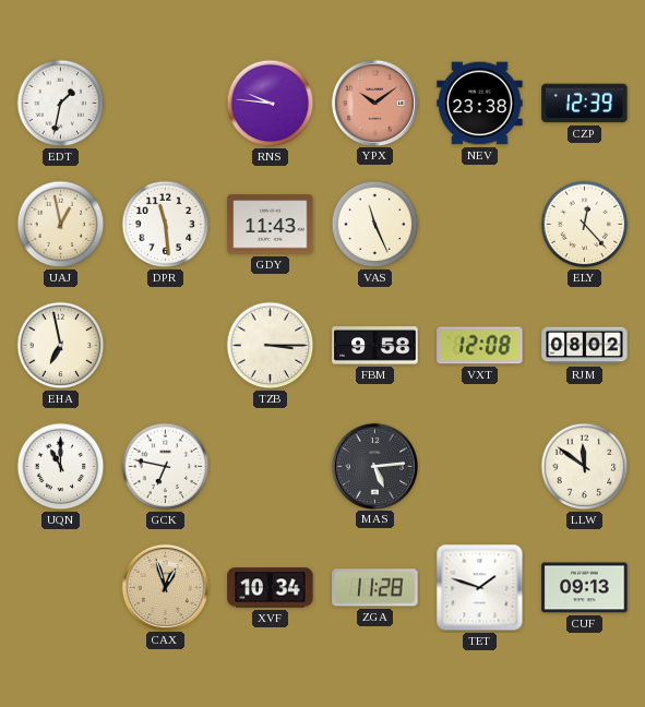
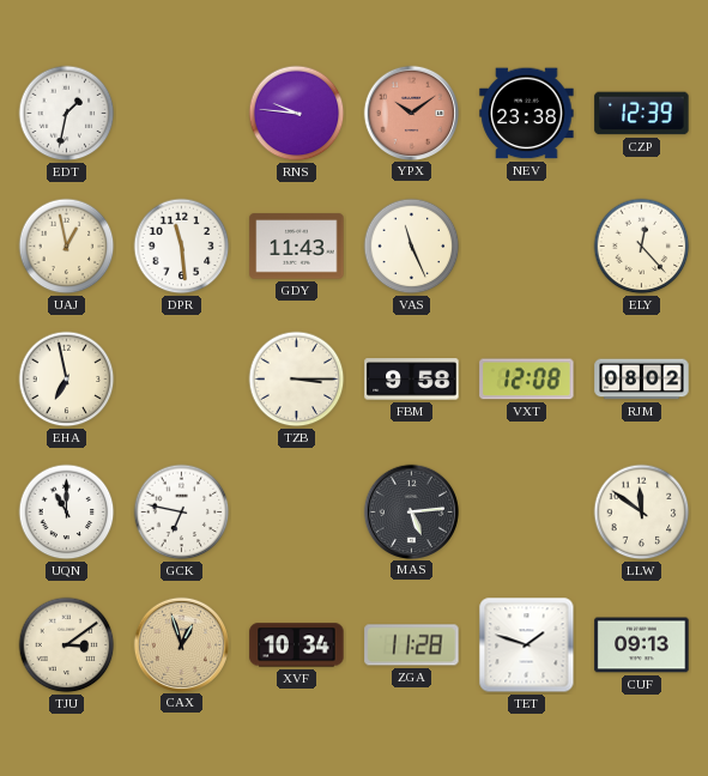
TJU: none -> 3:09
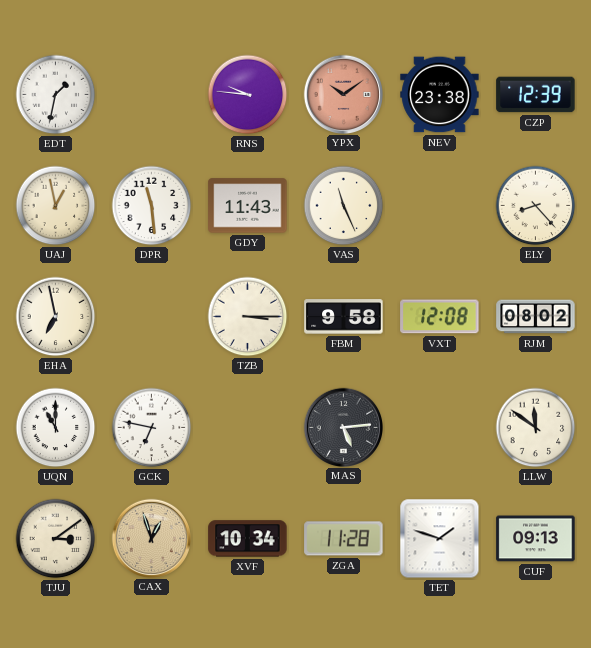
ELY: 12:23 -> 8:23
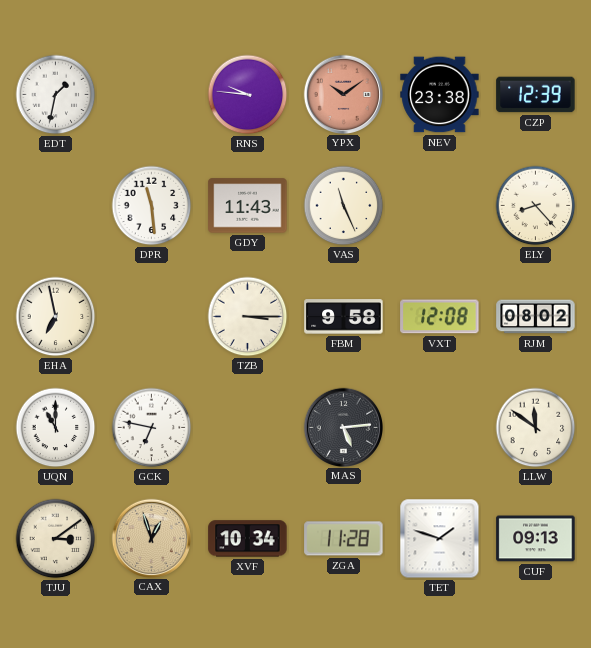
UAJ: 12:58 -> none
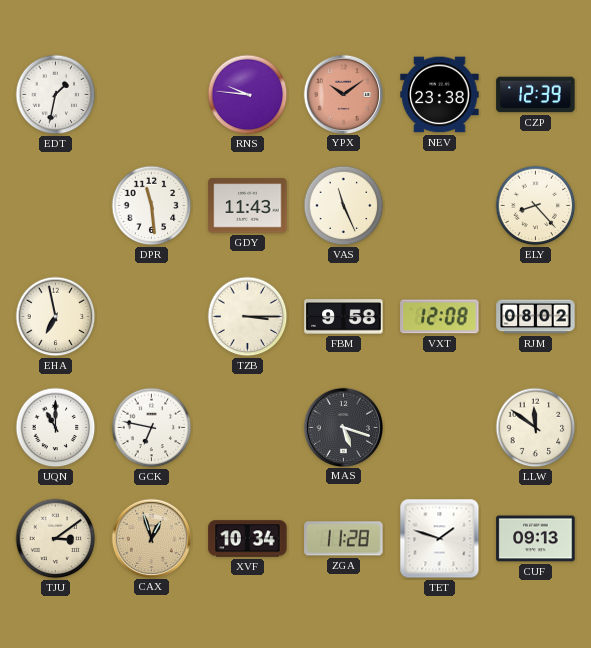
MAS: 5:14 -> 5:18
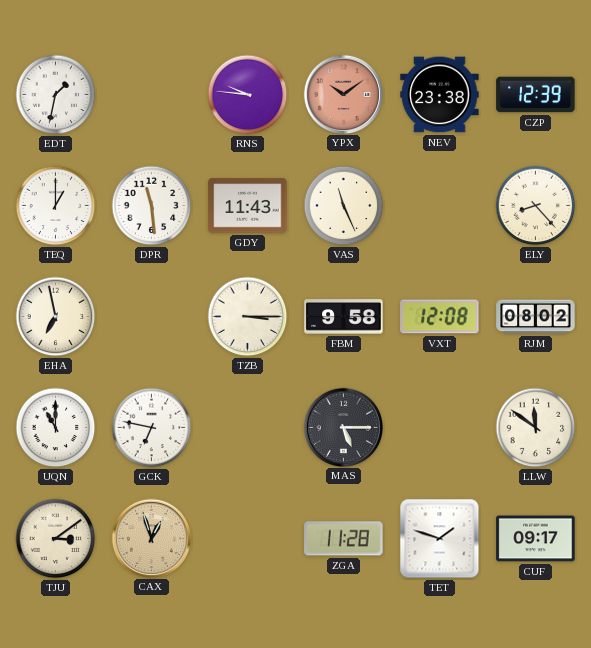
TEQ: none -> 1:00
MAS: 5:18 -> 5:15
XVF: 10:34 -> none
CUF: 09:13 -> 09:17
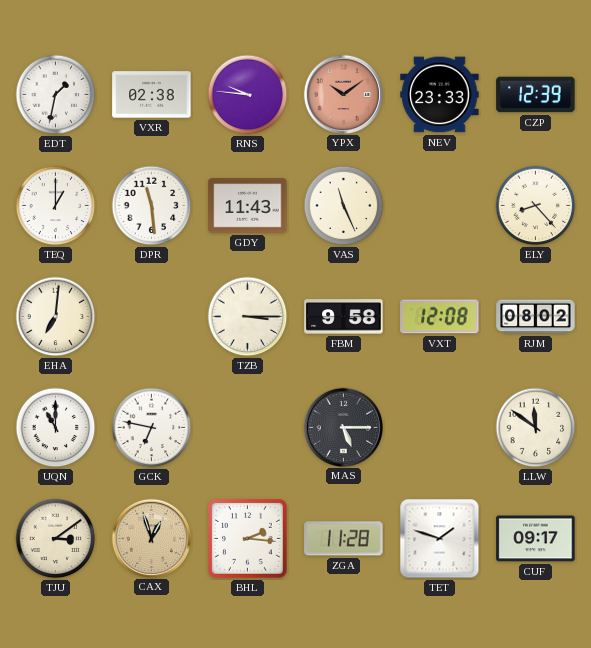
VXR: none -> 02:38
NEV: 23:38 -> 23:33
EHA: 6:58 -> 7:01
BHL: none -> 2:16
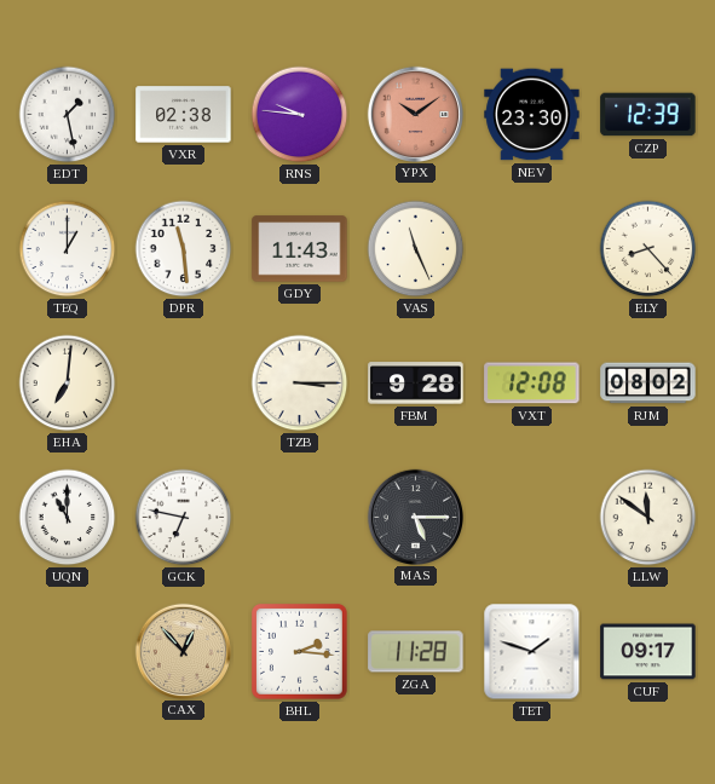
EDT: 1:32 -> 1:28
NEV: 23:33 -> 23:30
FBM: 9:58 -> 9:28
TJU: 3:09 -> none
CAX: 12:57 -> 12:53
